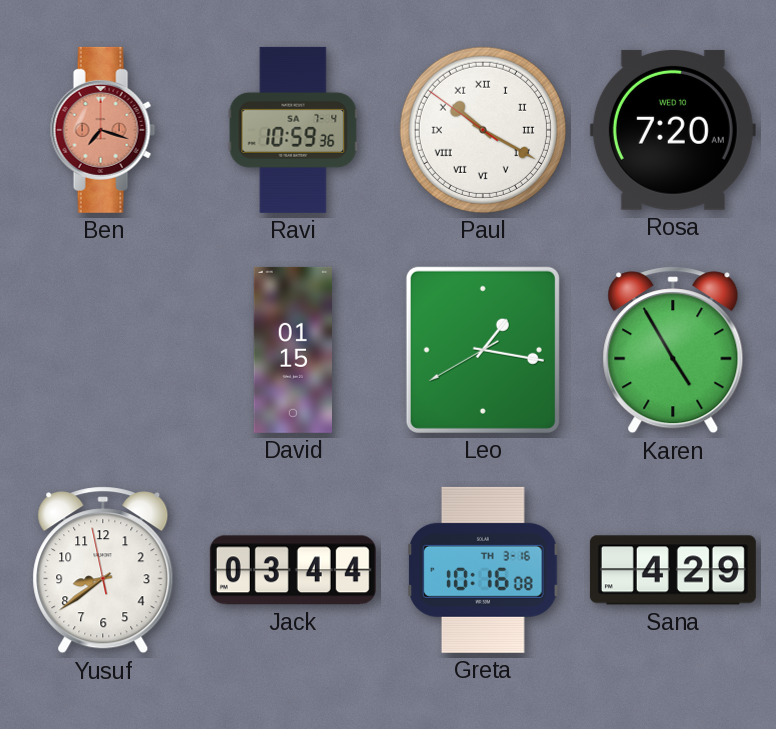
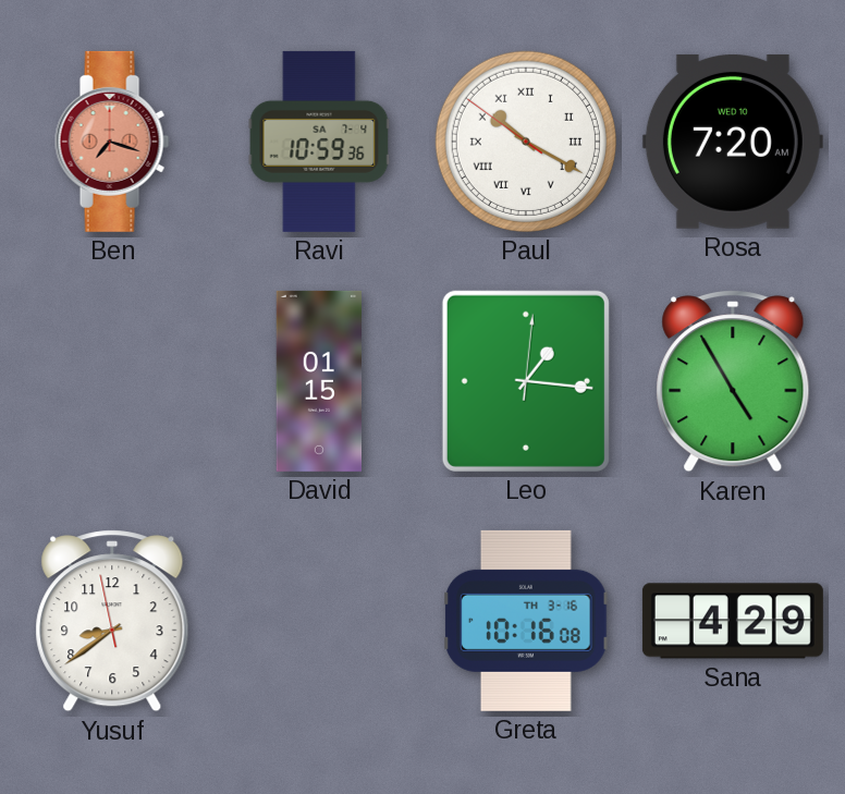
Leo: 1:16:40 -> 1:16:01
Jack: 03:44 -> none
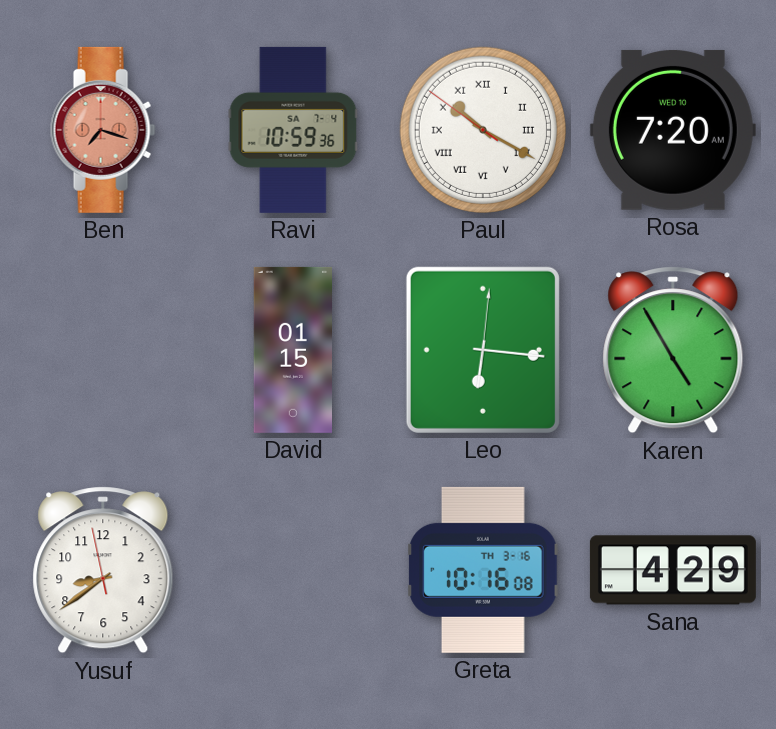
Leo: 1:16 -> 6:16
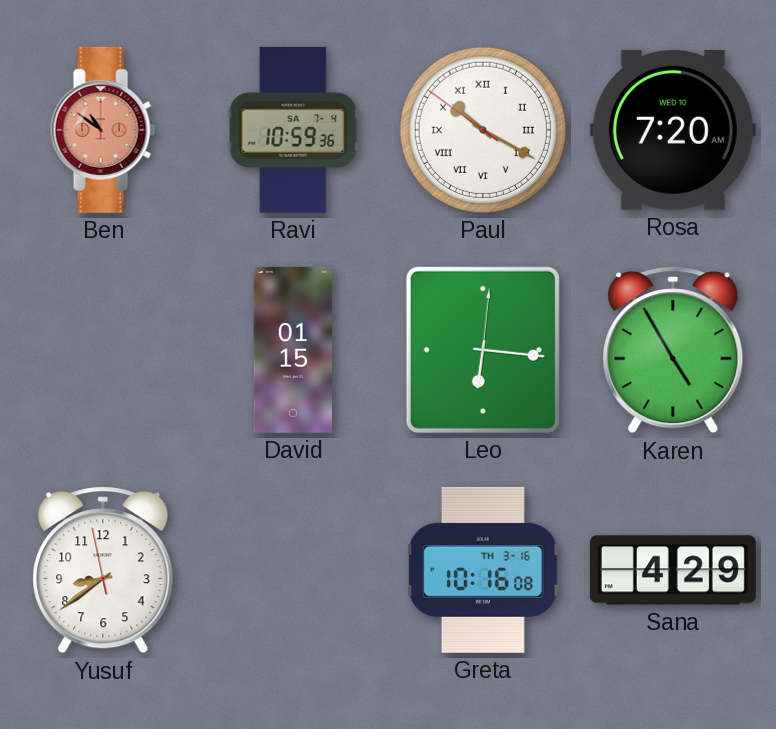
Ben: 7:18 -> 10:51
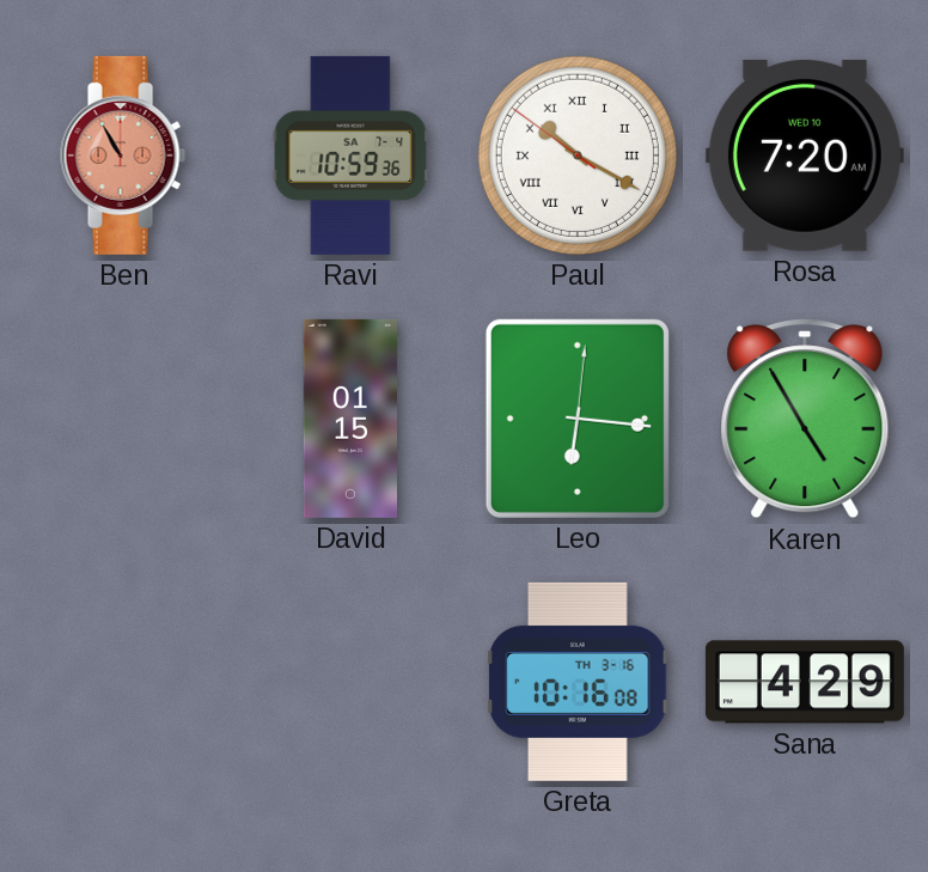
Ben: 10:51 -> 10:55
Yusuf: 8:38 -> none
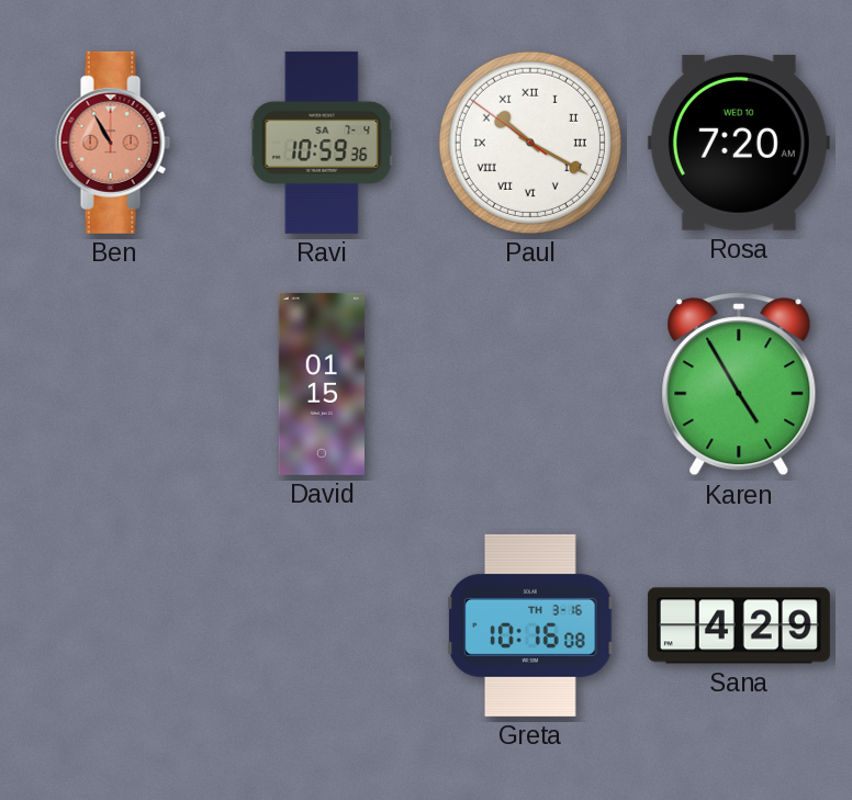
Leo: 6:16 -> none
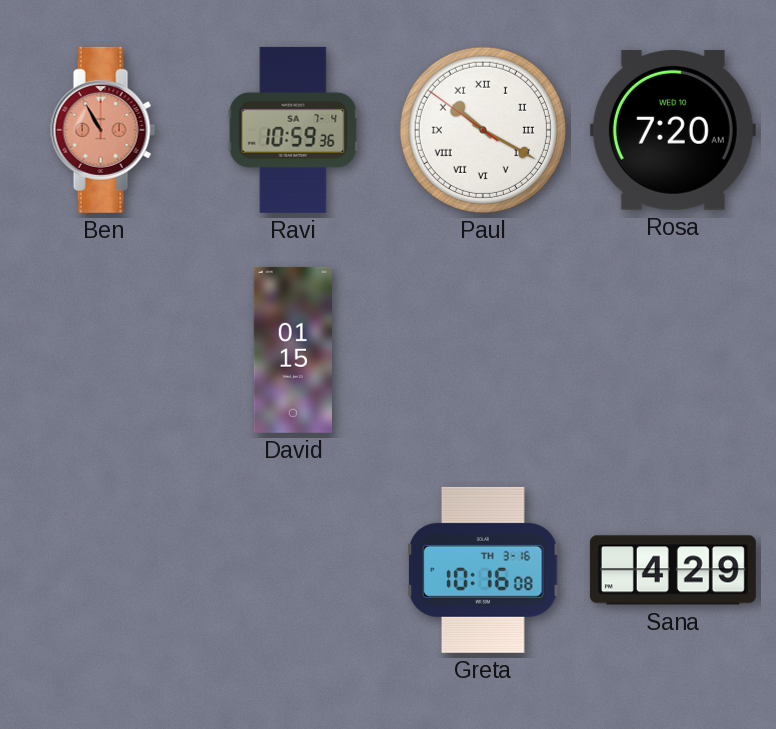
Karen: 4:55 -> none
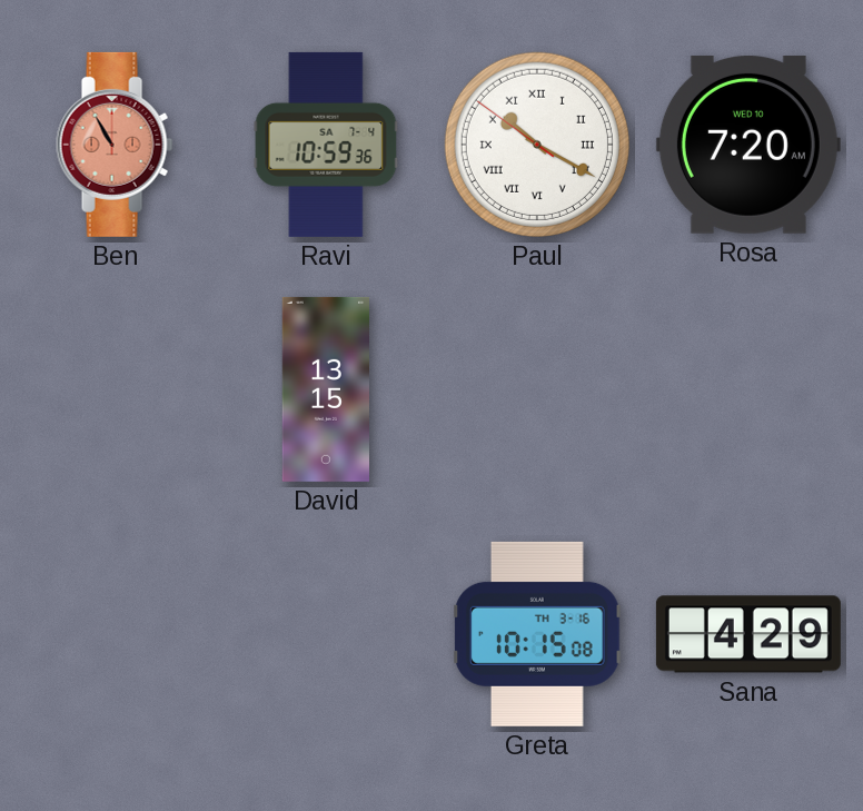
David: 01:15 -> 13:15
Greta: 10:16 -> 10:15
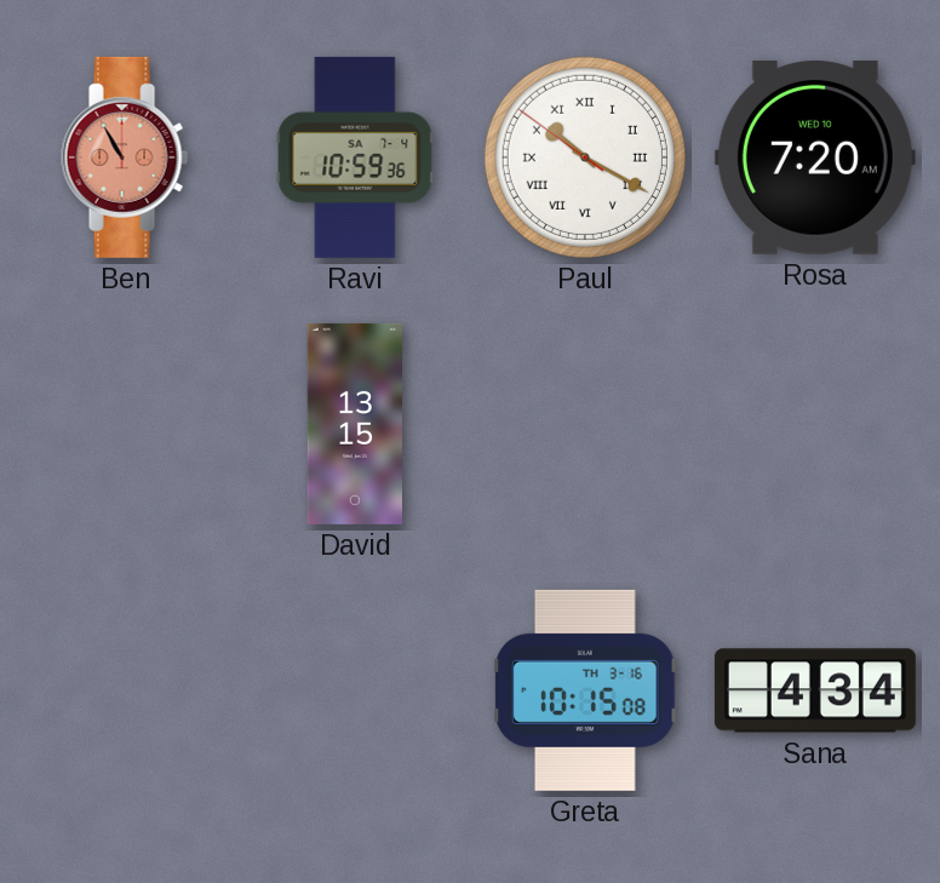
Sana: 4:29 -> 4:34
